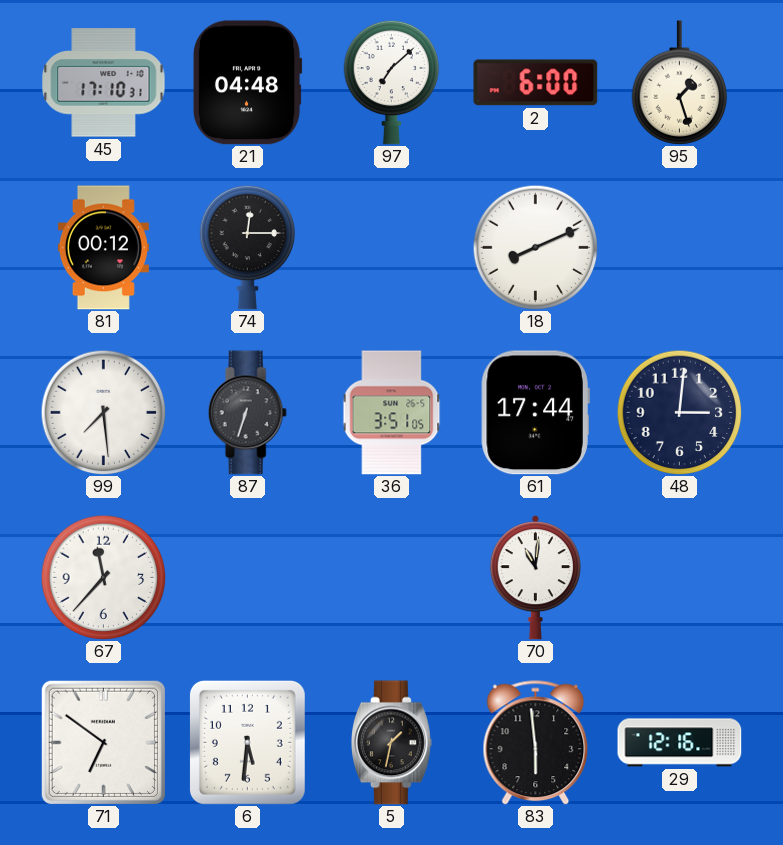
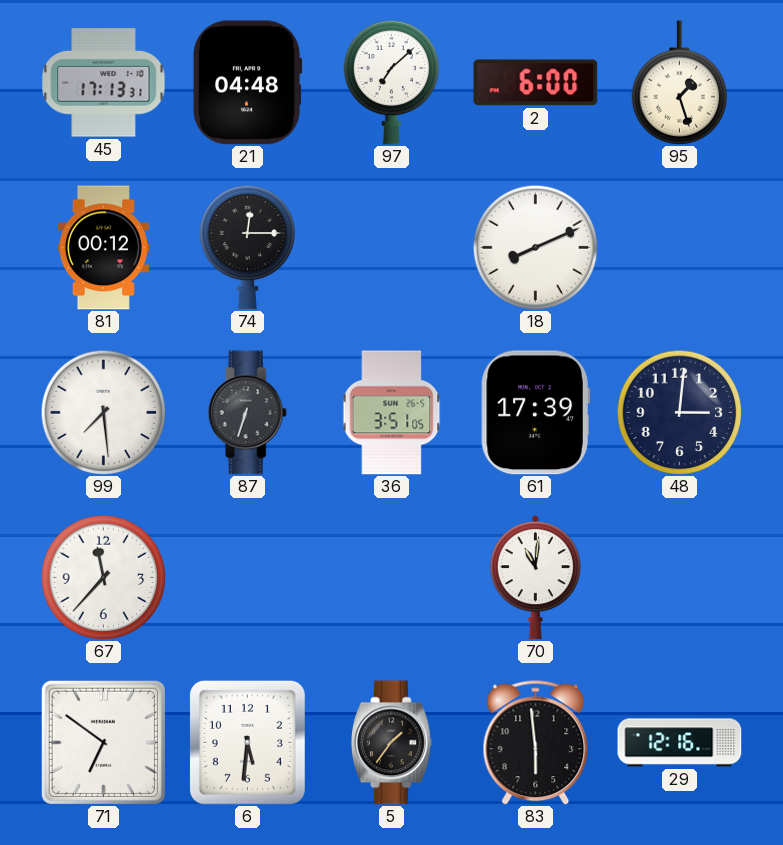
45: 17:10 -> 17:13
61: 17:44 -> 17:39
5: 1:32 -> 1:36
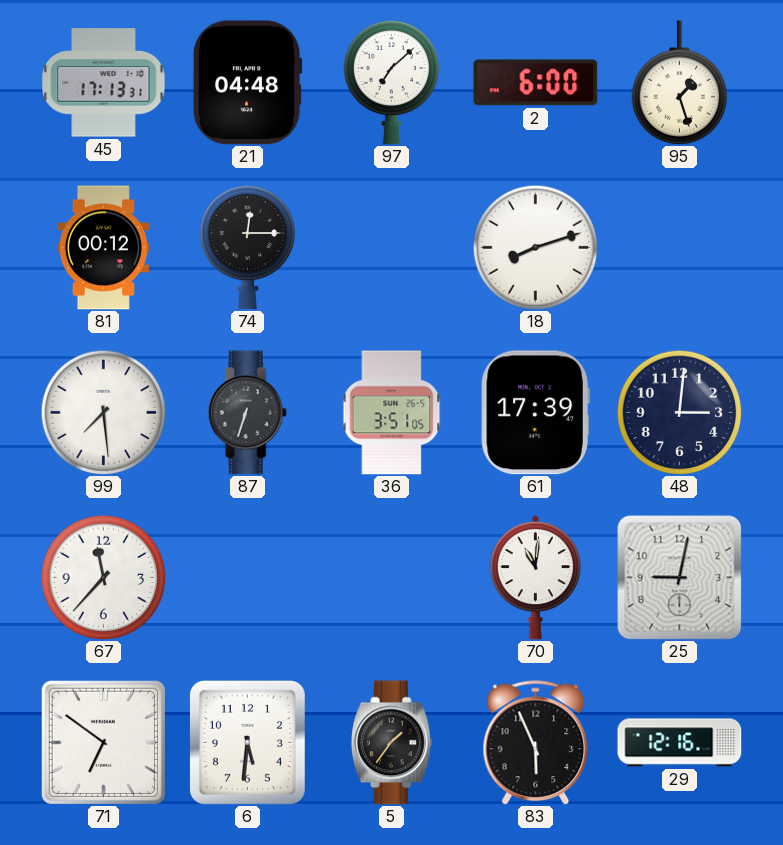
18: 8:11 -> 8:12
25: none -> 9:02
83: 5:59 -> 5:56
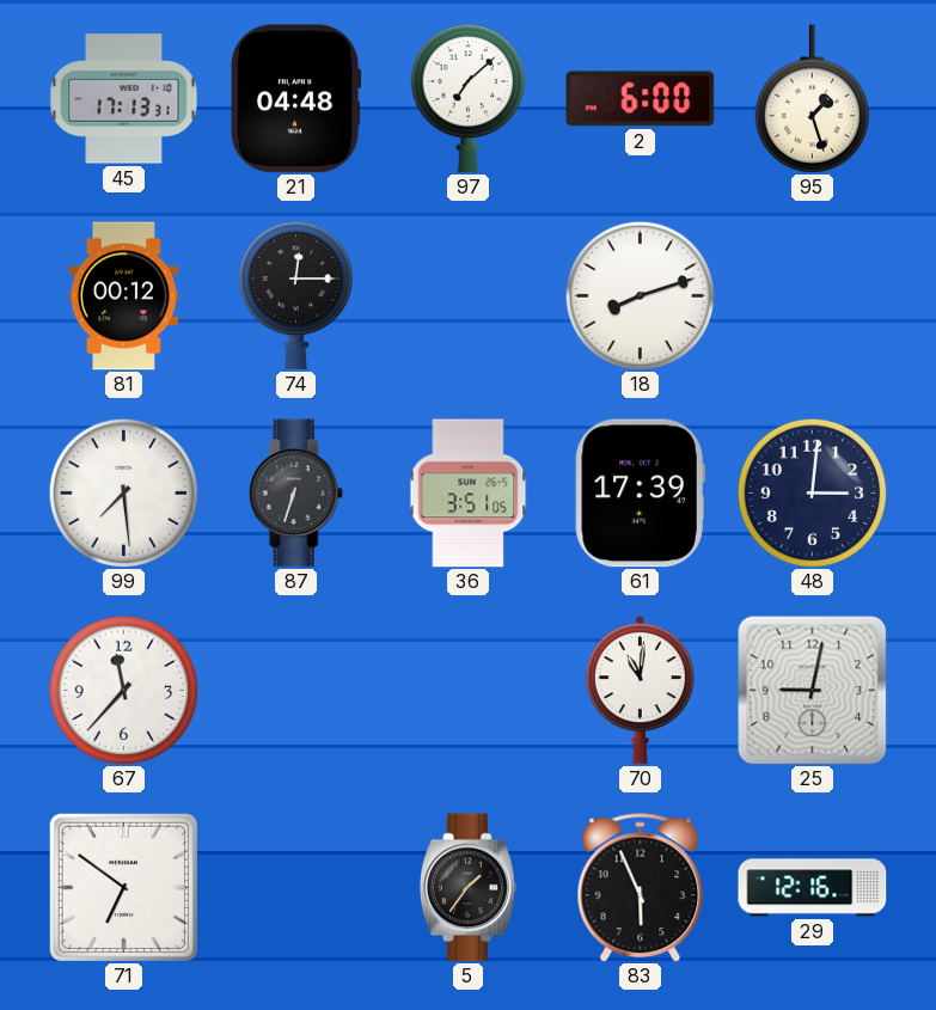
6: 5:31 -> none
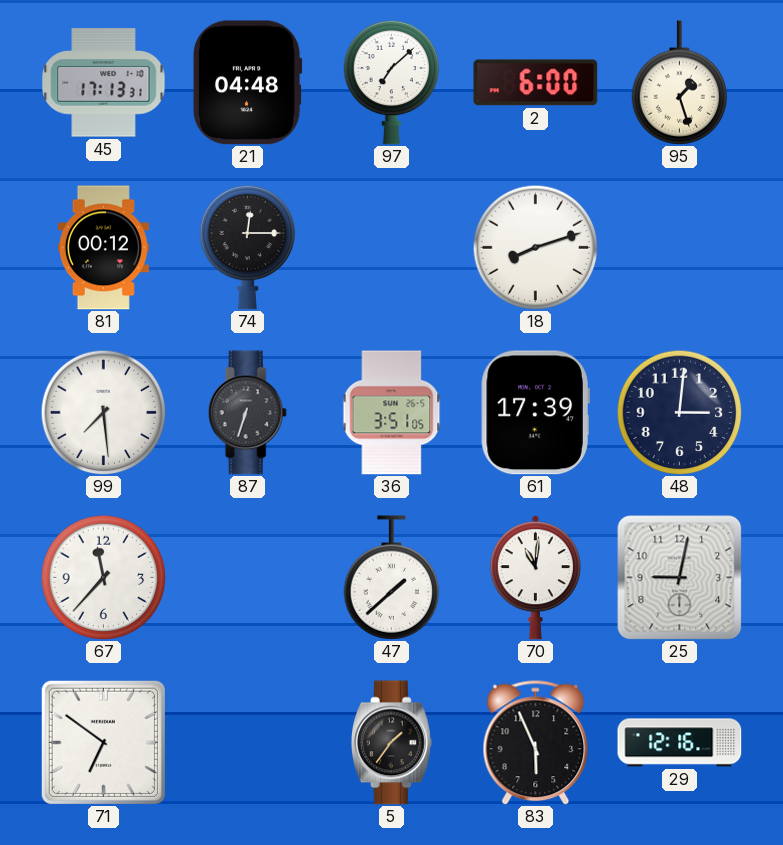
47: none -> 1:38
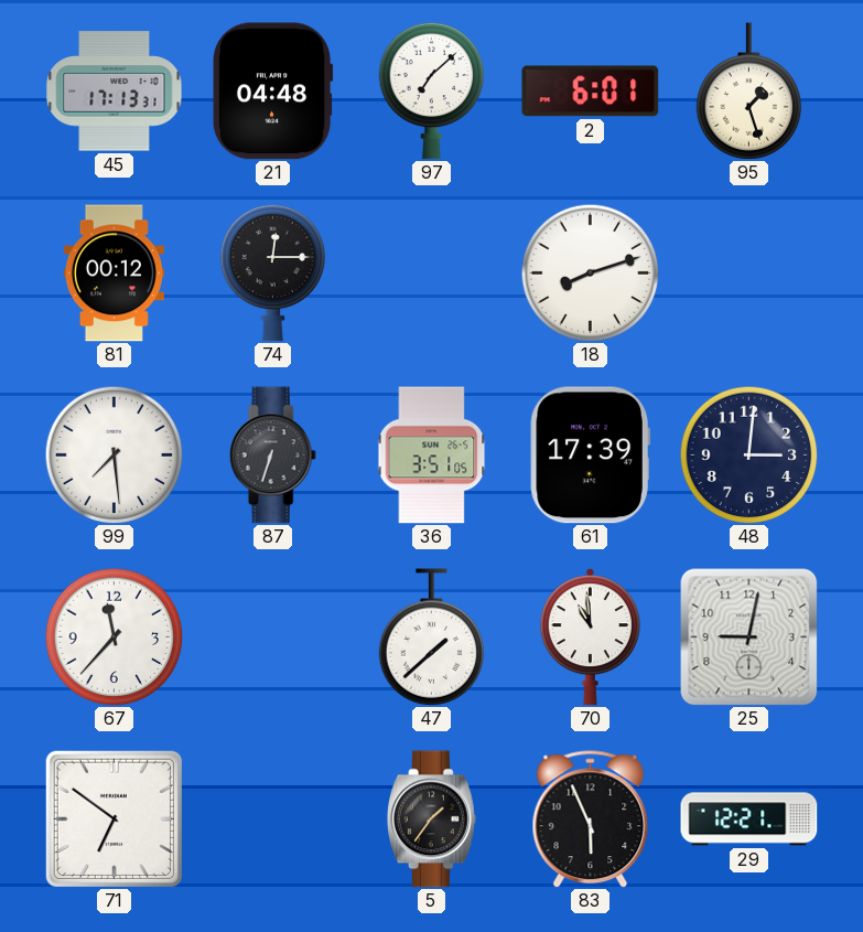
2: 6:00 -> 6:01
70: 11:01 -> 10:59
29: 12:16 -> 12:21
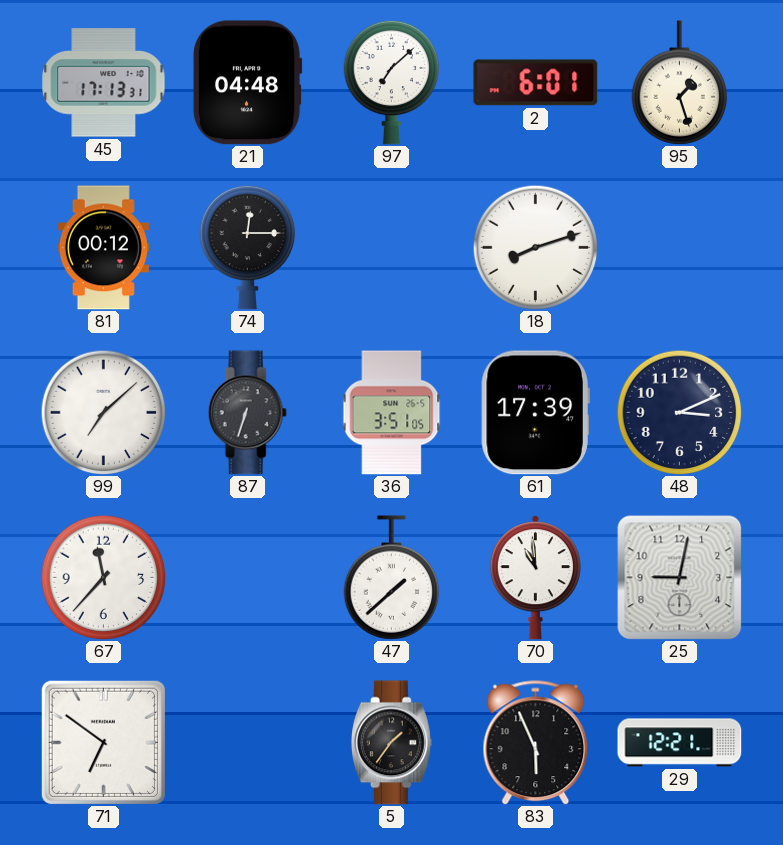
99: 7:29 -> 7:08
48: 3:01 -> 3:11
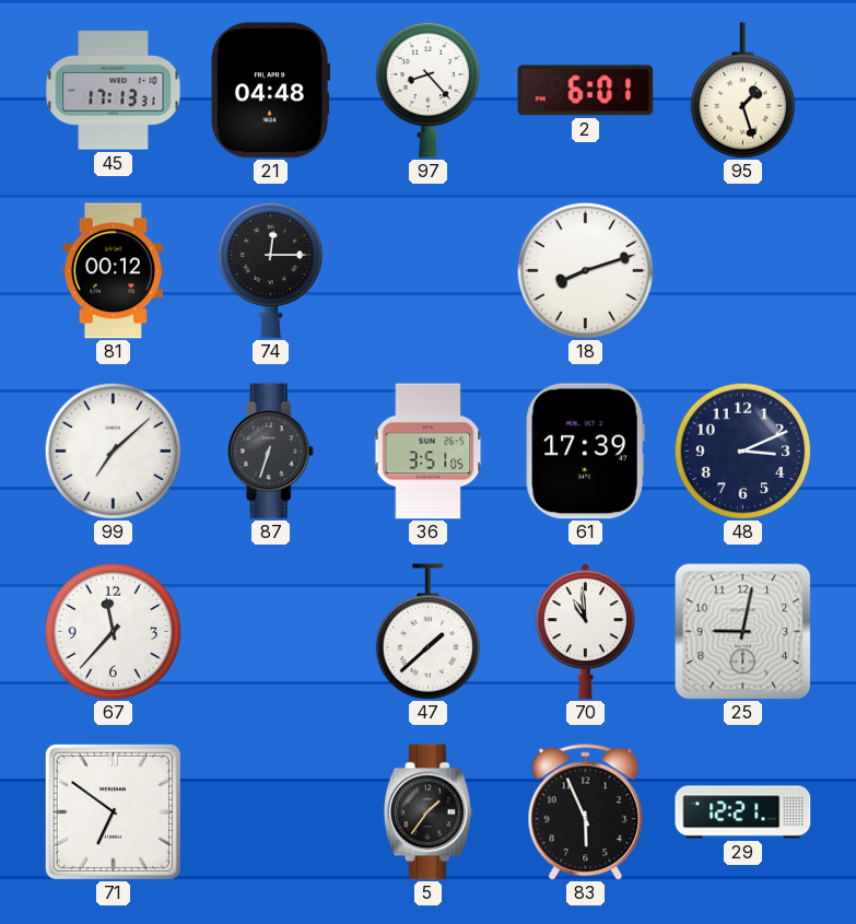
97: 7:08 -> 8:23
